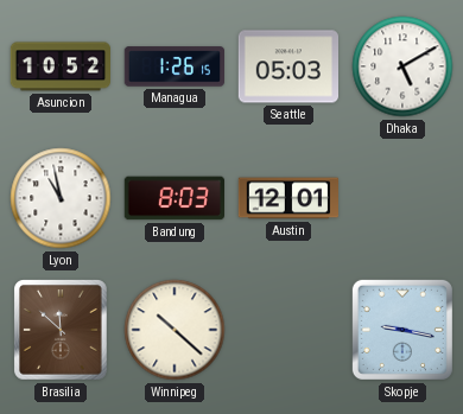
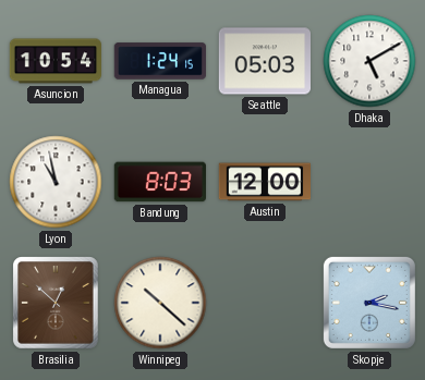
Asuncion: 10:52 -> 10:54
Managua: 1:26 -> 1:24
Austin: 12:01 -> 12:00
Brasilia: 11:52 -> 12:52
Skopje: 9:17 -> 2:17
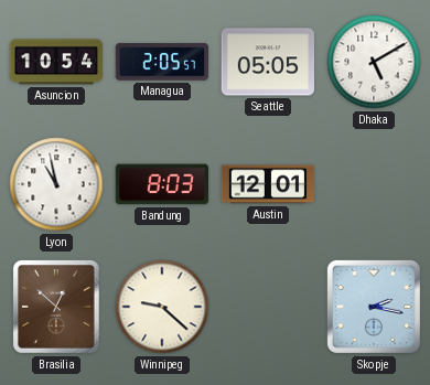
Managua: 1:24 -> 2:05
Seattle: 05:03 -> 05:05
Austin: 12:00 -> 12:01
Winnipeg: 10:22 -> 9:22
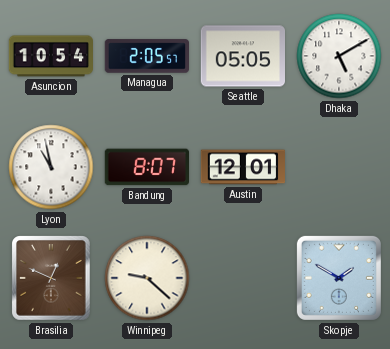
Bandung: 8:03 -> 8:07
Brasilia: 12:52 -> 12:49
Skopje: 2:17 -> 1:50
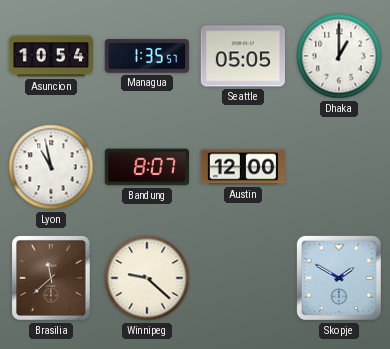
Managua: 2:05 -> 1:35
Dhaka: 5:10 -> 1:00
Austin: 12:01 -> 12:00
Brasilia: 12:49 -> 11:38
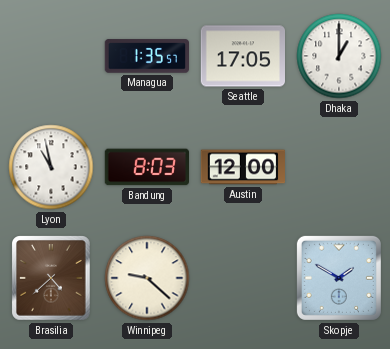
Asuncion: 10:54 -> none
Seattle: 05:05 -> 17:05
Bandung: 8:07 -> 8:03
Brasilia: 11:38 -> 4:38
